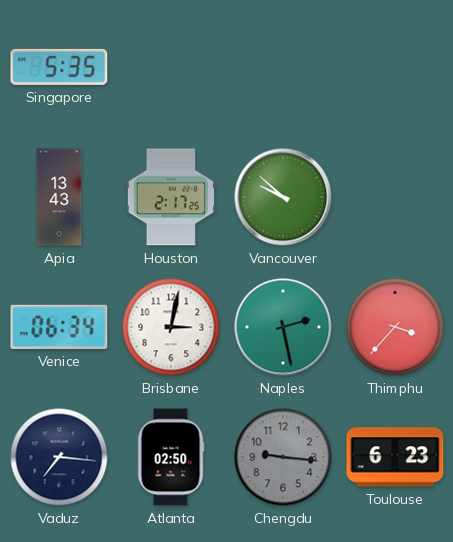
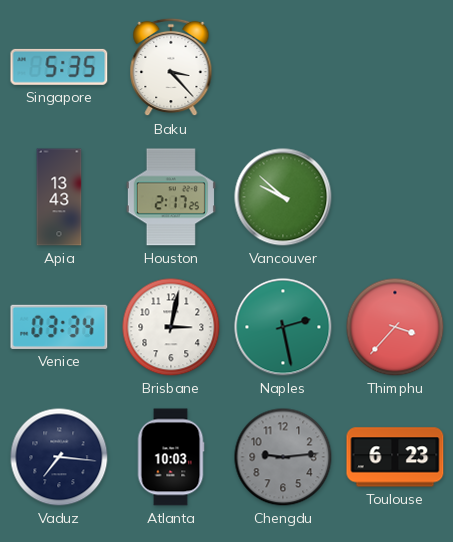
Baku: none -> 3:23
Venice: 06:34 -> 03:34
Atlanta: 02:50 -> 10:03
Chengdu: 9:16 -> 9:14
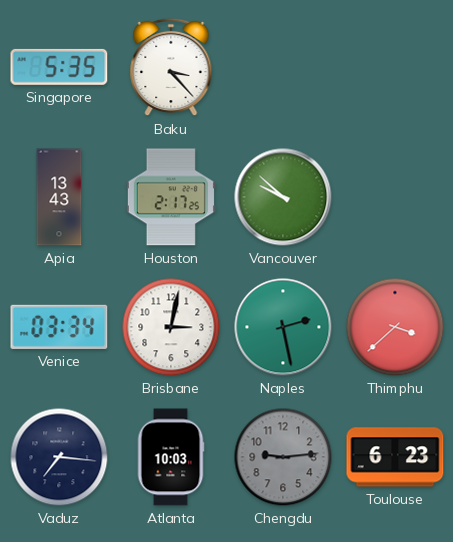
Thimphu: 3:37 -> 3:38
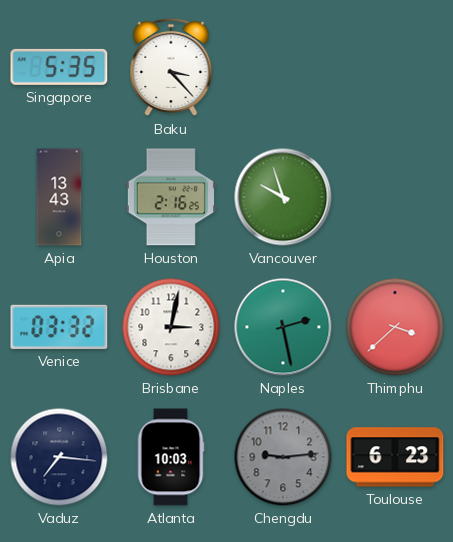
Houston: 2:17 -> 2:16
Vancouver: 9:52 -> 9:57
Venice: 03:34 -> 03:32
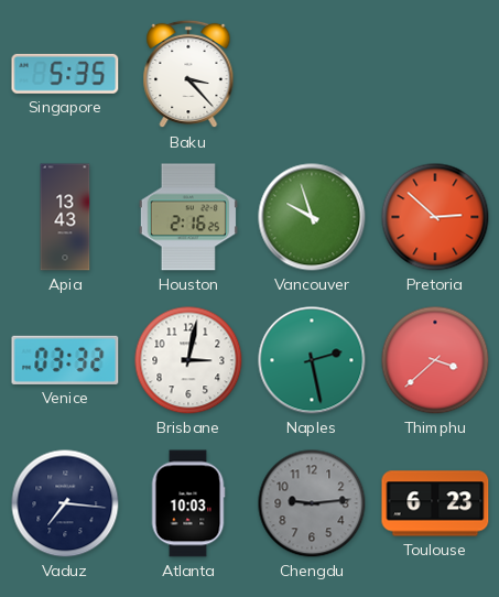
Pretoria: none -> 2:52
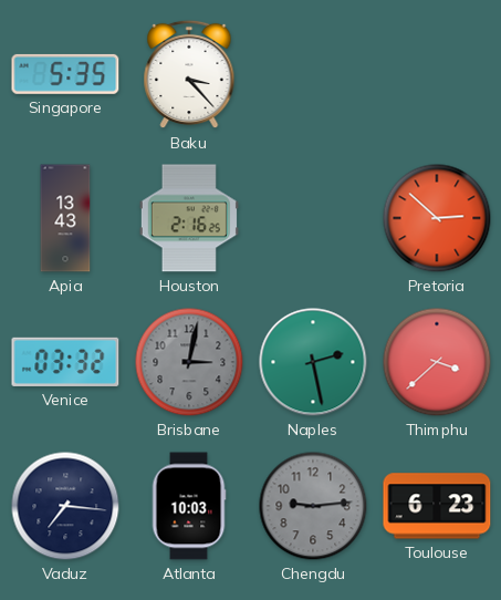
Vancouver: 9:57 -> none
Brisbane dial: white -> grey
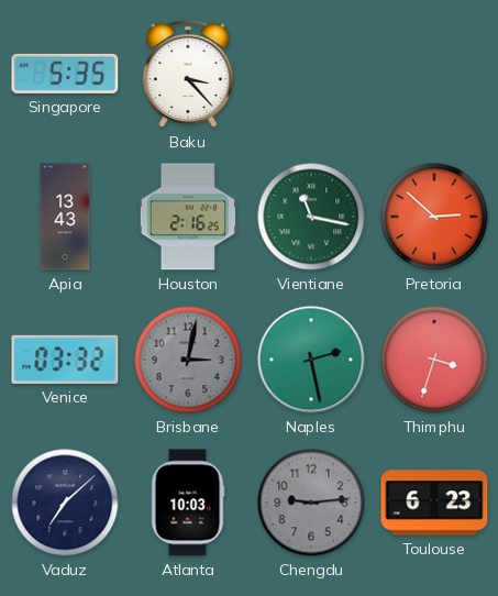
Vientiane: none -> 11:17
Thimphu: 3:38 -> 3:33
Vaduz: 7:16 -> 7:08
